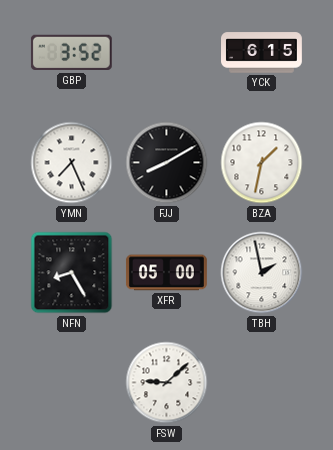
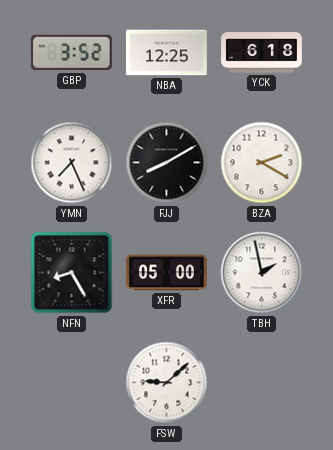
NBA: none -> 12:25
YCK: 6:15 -> 6:18
BZA: 1:32 -> 2:20
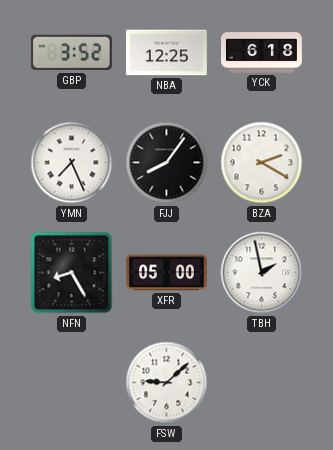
FJJ: 8:10 -> 8:06
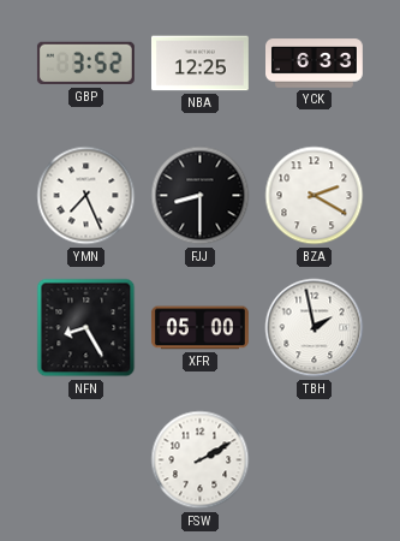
YCK: 6:18 -> 6:33
FJJ: 8:06 -> 8:30
FSW: 9:08 -> 2:10
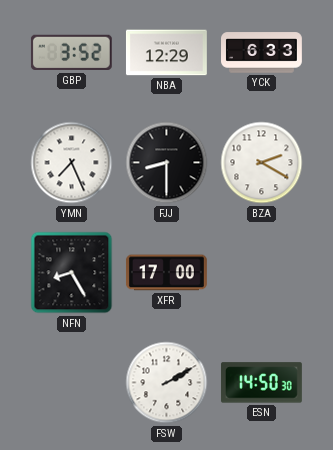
NBA: 12:25 -> 12:29
XFR: 05:00 -> 17:00
TBH: 1:58 -> none
ESN: none -> 14:50
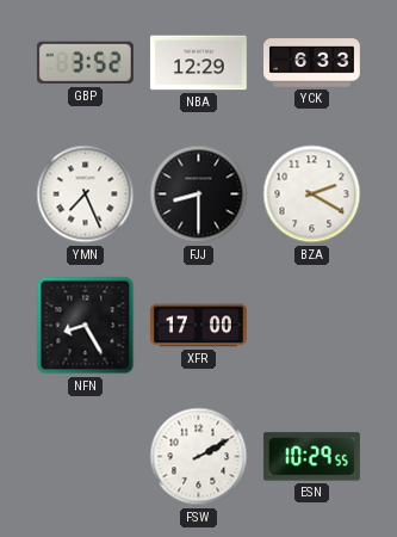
ESN: 14:50 -> 10:29
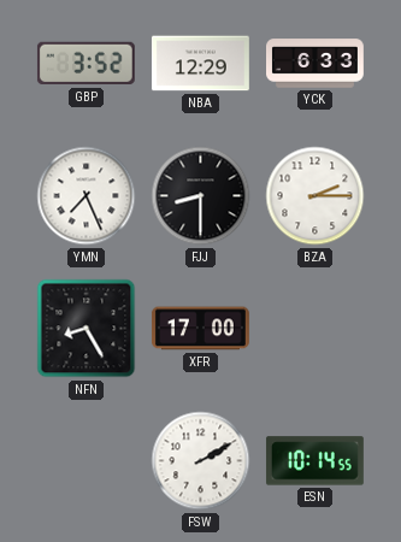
BZA: 2:20 -> 2:15
ESN: 10:29 -> 10:14
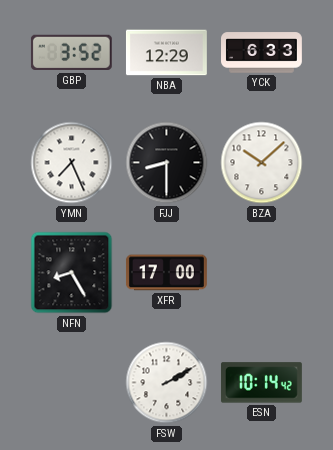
BZA: 2:15 -> 10:08
ESN: 10:14:55 -> 10:14:42
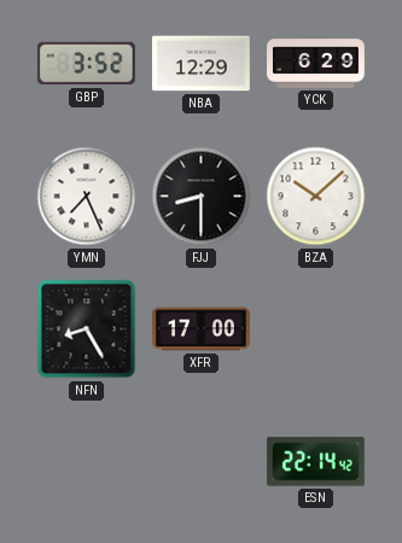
YCK: 6:33 -> 6:29
FSW: 2:10 -> none
ESN: 10:14 -> 22:14
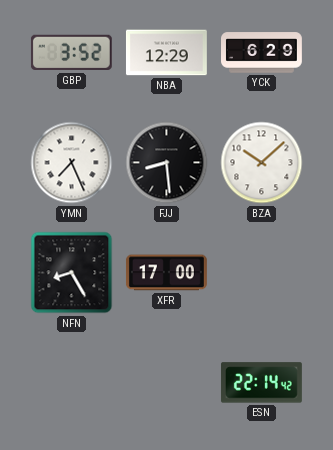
FJJ: 8:30 -> 8:29
